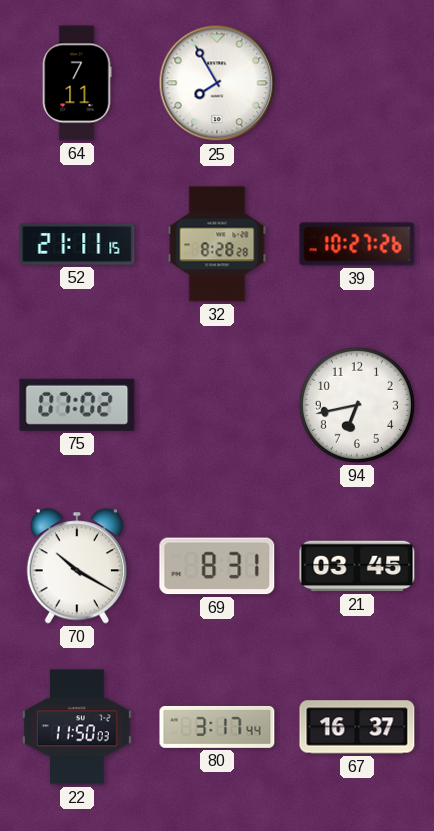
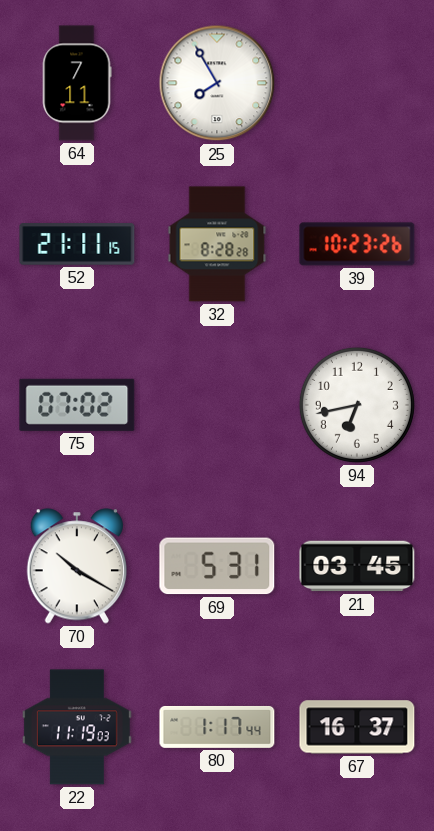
39: 10:27 -> 10:23
69: 8:31 -> 5:31
22: 11:50 -> 11:19
80: 3:17 -> 1:17
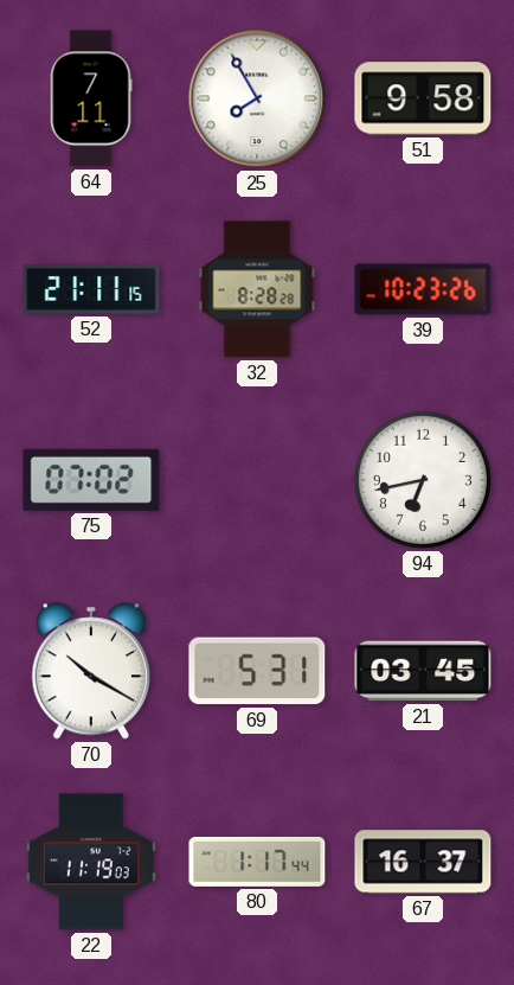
51: none -> 9:58
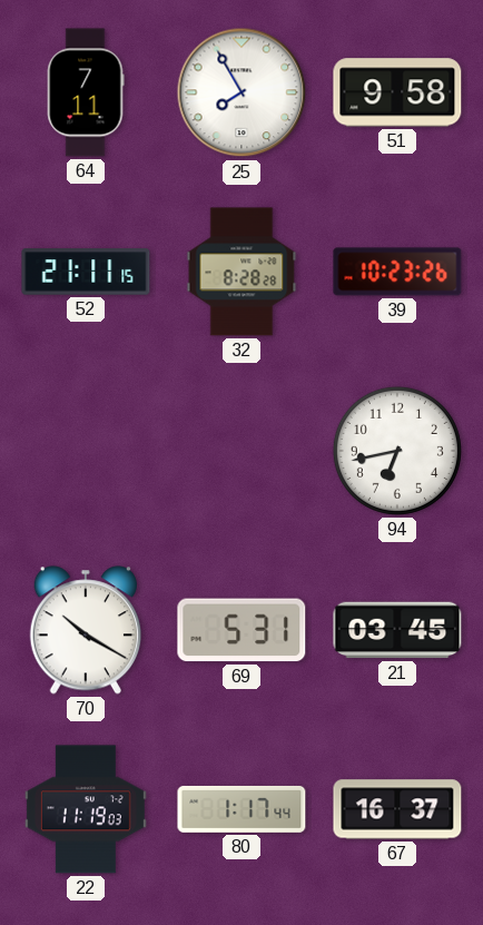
75: 07:02 -> none
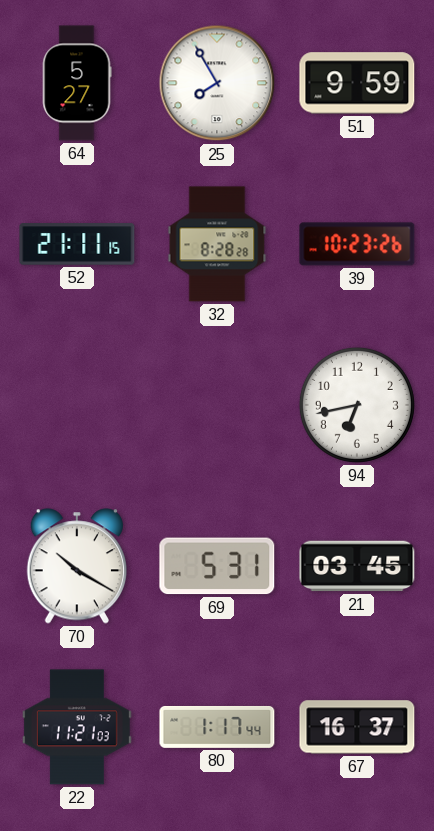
64: 7:11 -> 5:27
51: 9:58 -> 9:59
22: 11:19 -> 11:21
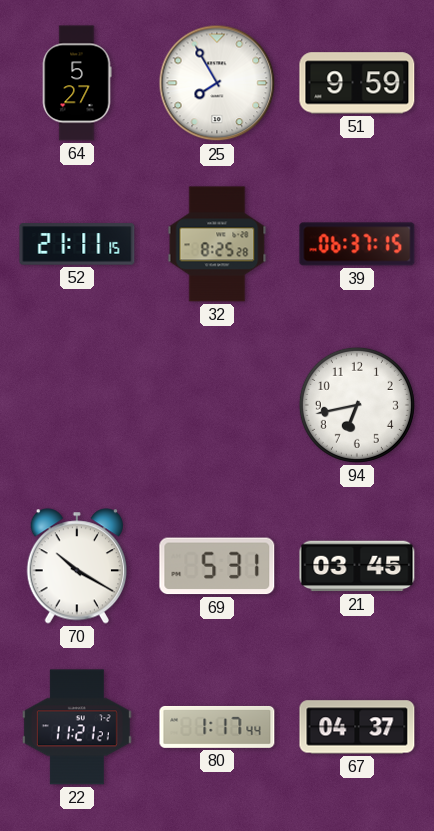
32: 8:28 -> 8:25
39: 10:23 -> 06:37
22: 11:21:03 -> 11:21:21
67: 16:37 -> 04:37
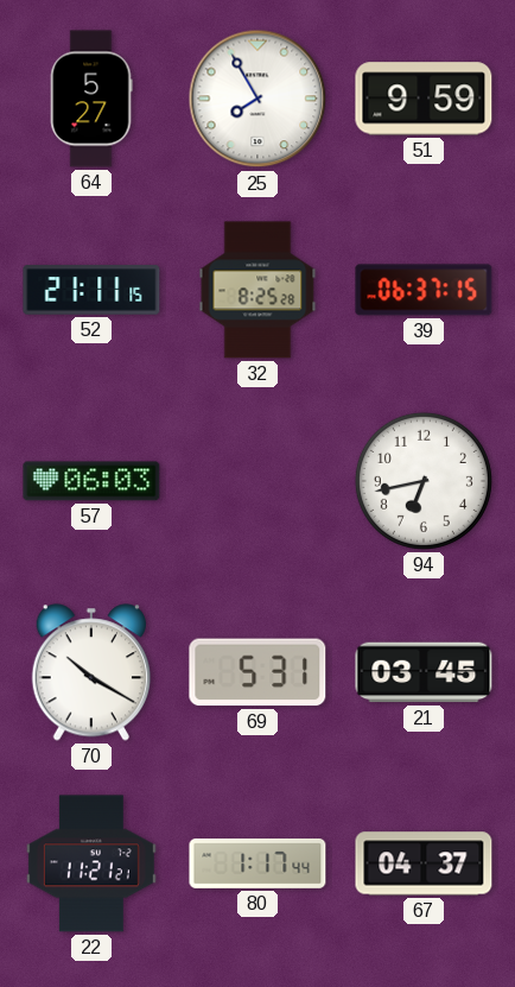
57: none -> 06:03
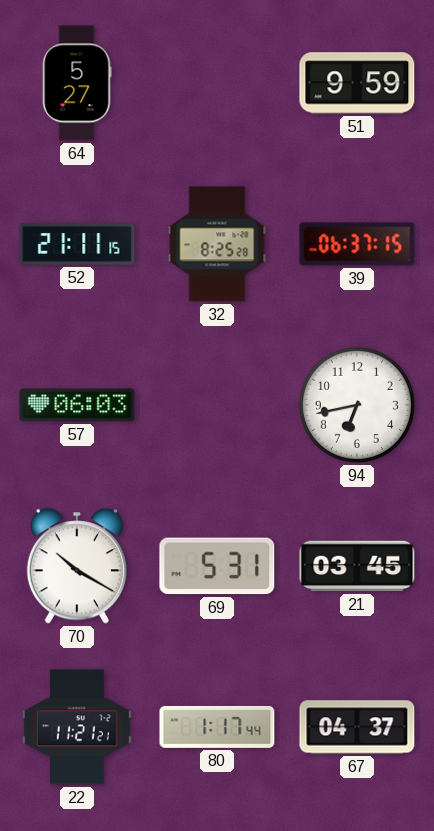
25: 7:55 -> none
